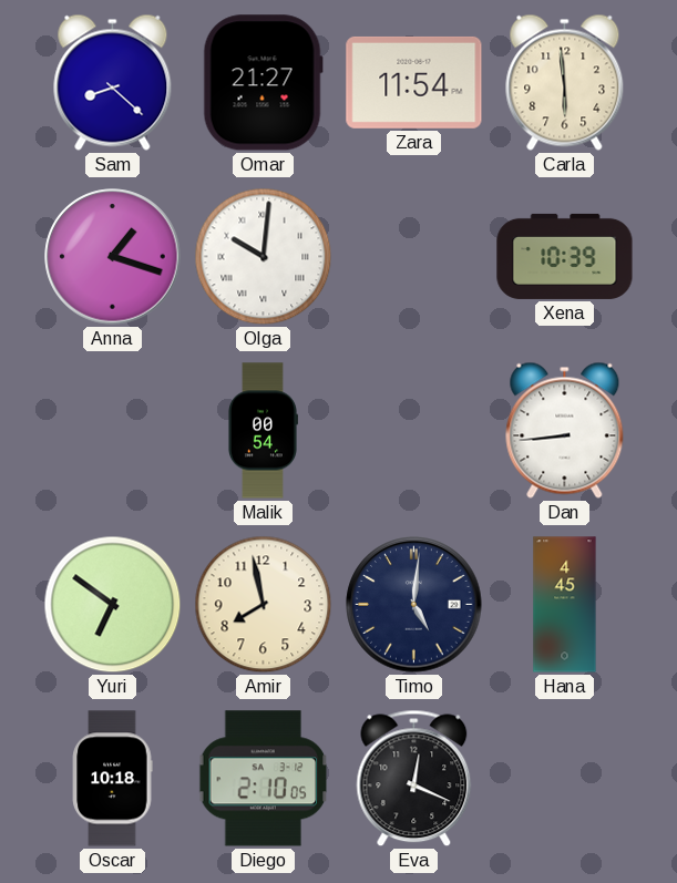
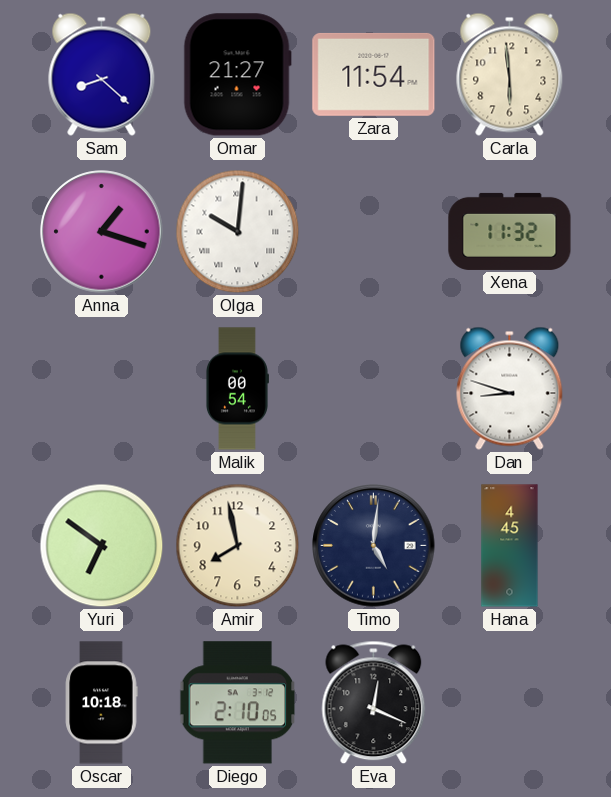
Xena: 10:39 -> 11:32
Dan: 8:44 -> 8:48
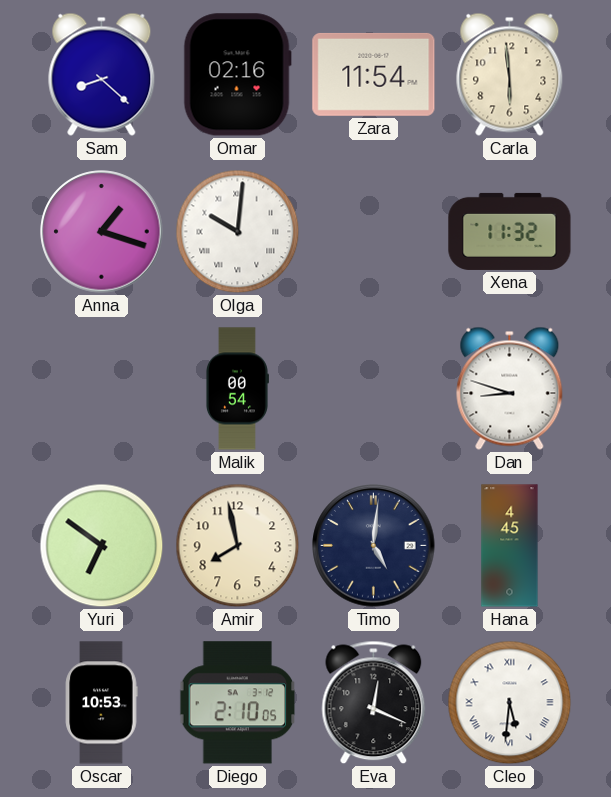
Omar: 21:27 -> 02:16
Oscar: 10:18 -> 10:53
Cleo: none -> 5:31
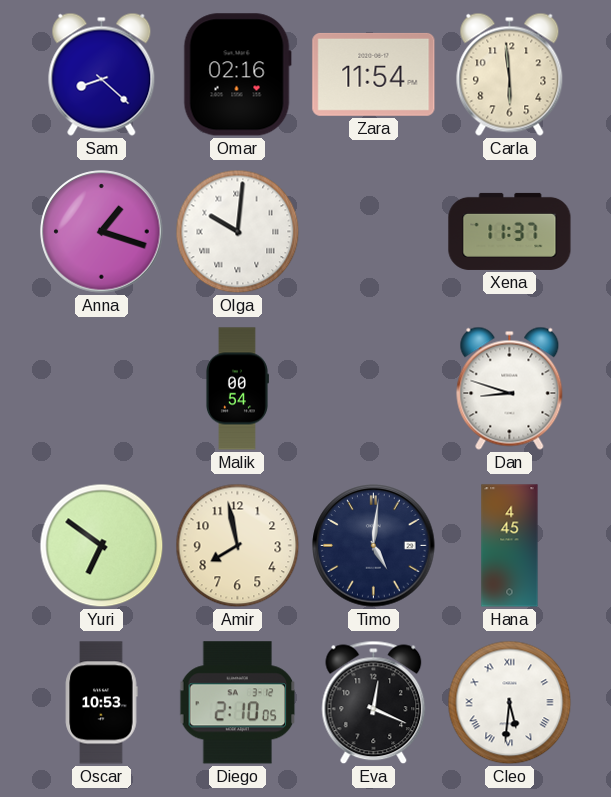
Xena: 11:32 -> 11:37
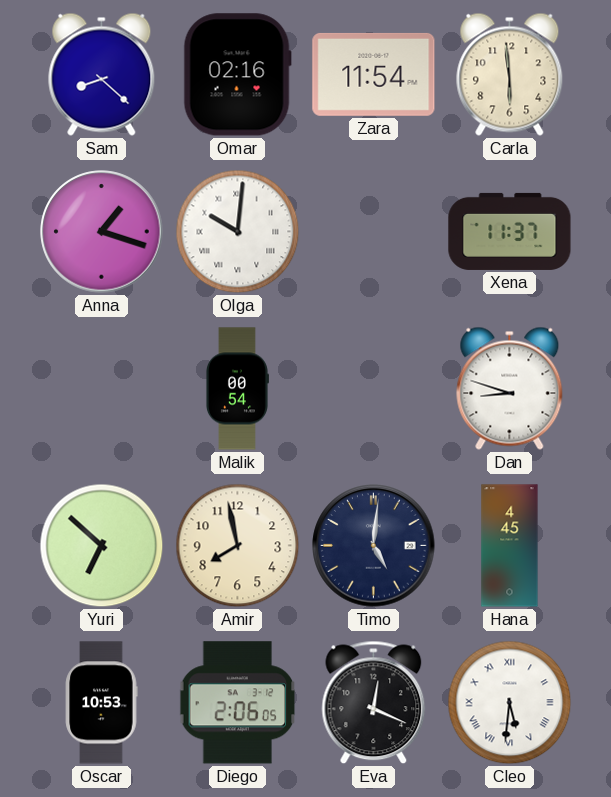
Yuri: 6:51 -> 6:52
Diego: 2:10 -> 2:06
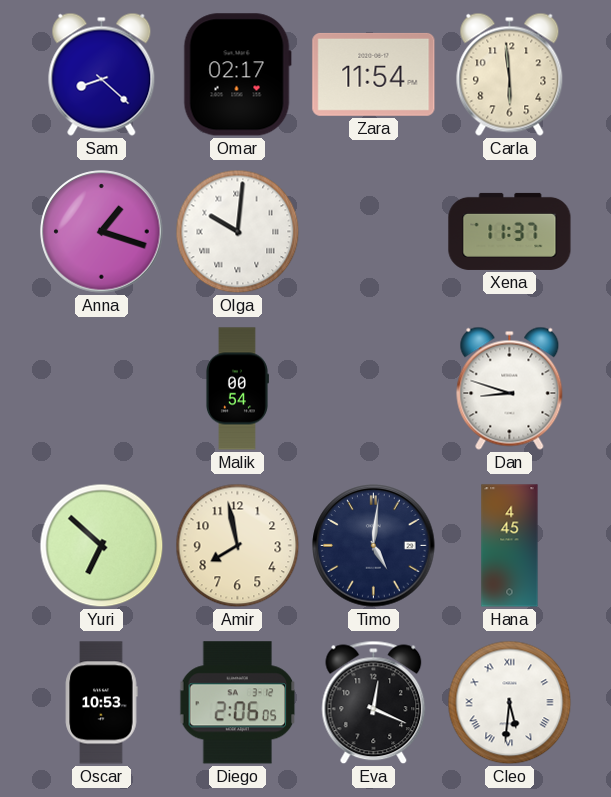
Omar: 02:16 -> 02:17
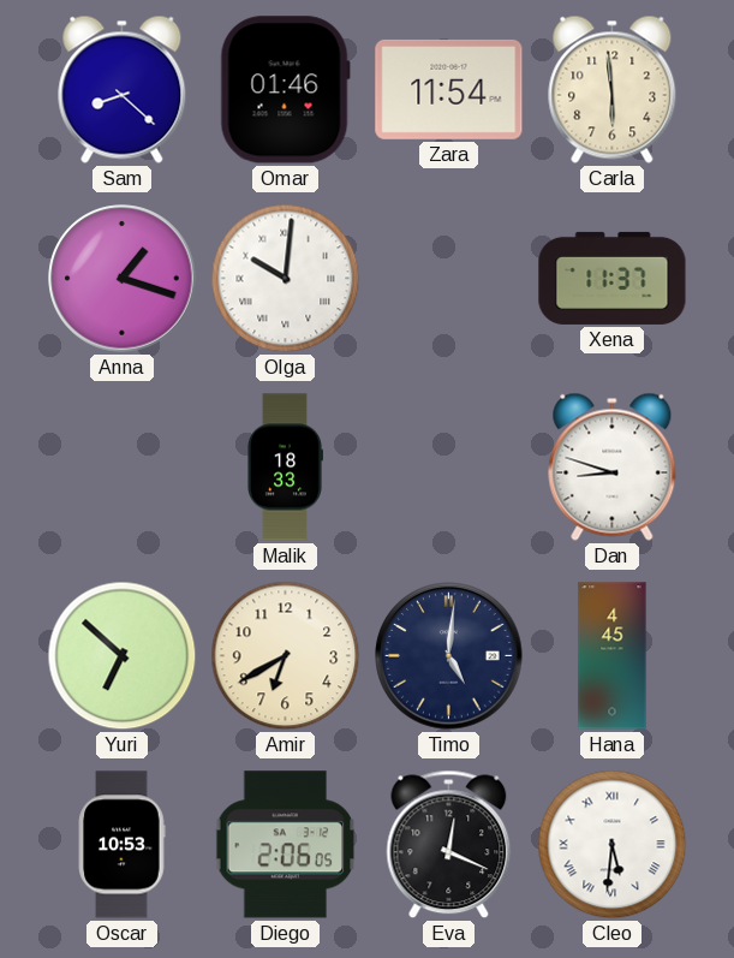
Omar: 02:17 -> 01:46
Malik: 00:54 -> 18:33
Amir: 7:58 -> 6:40
